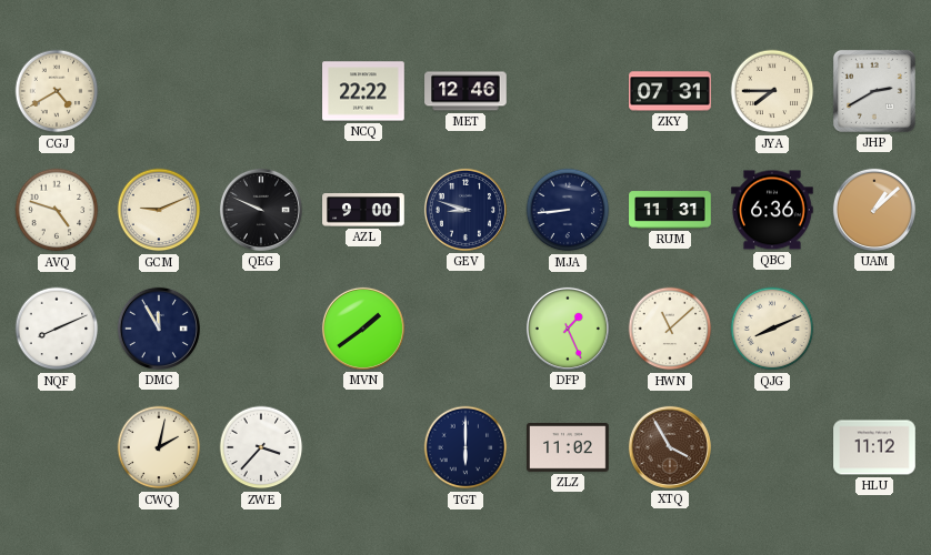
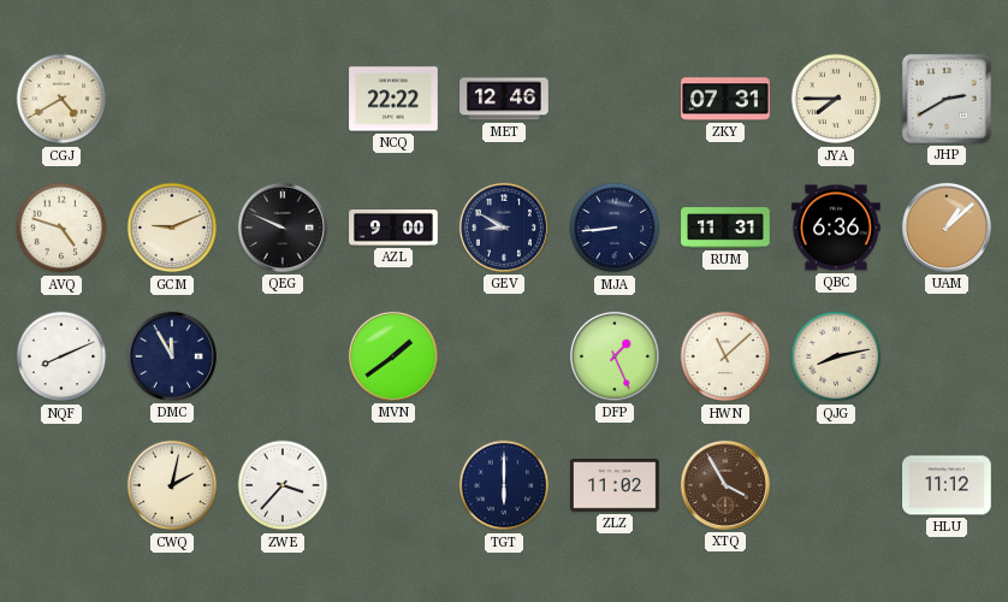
GEV: 8:48 -> 8:50
QJG: 8:11 -> 8:13
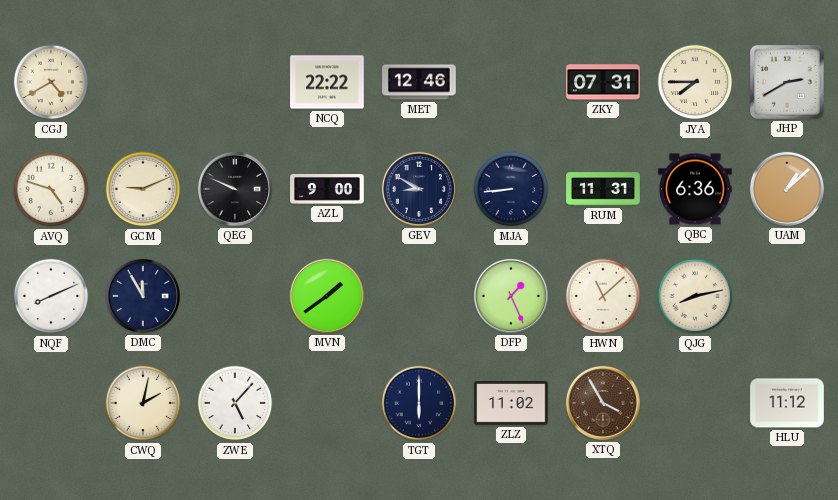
ZWE: 3:37 -> 5:07
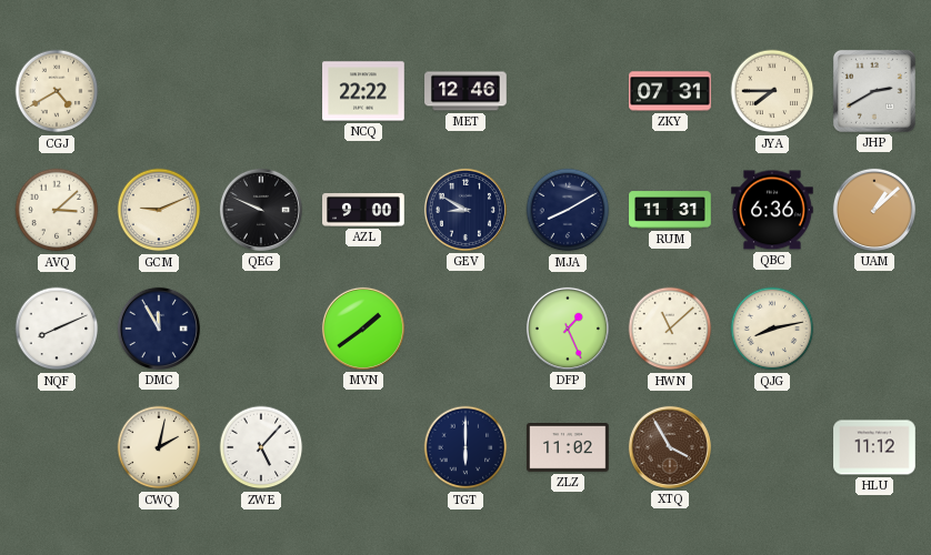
AVQ: 4:48 -> 3:08
MJA: 8:44 -> 8:10
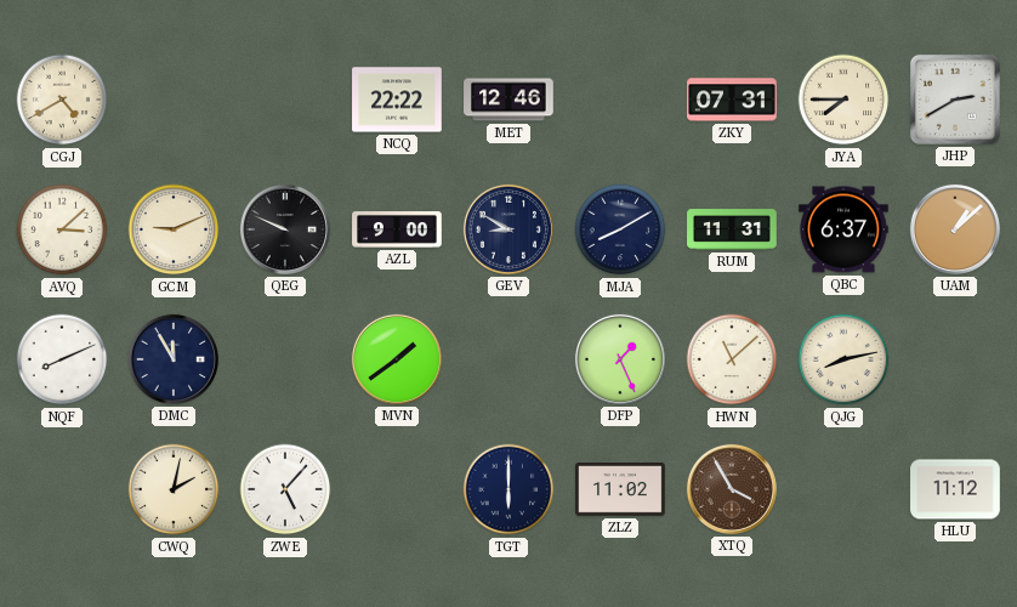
QBC: 6:36 -> 6:37
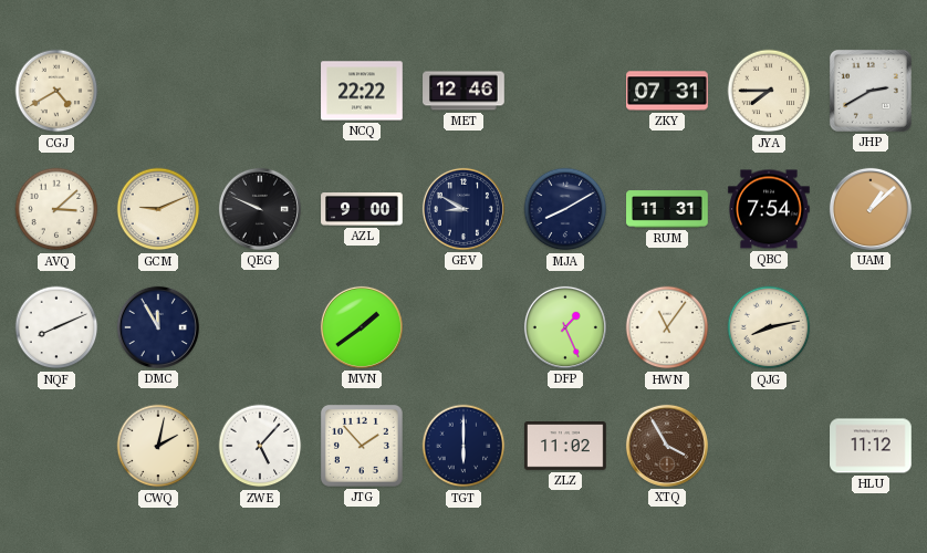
QBC: 6:37 -> 7:54
HWN: 11:08 -> 11:06
JTG: none -> 1:53
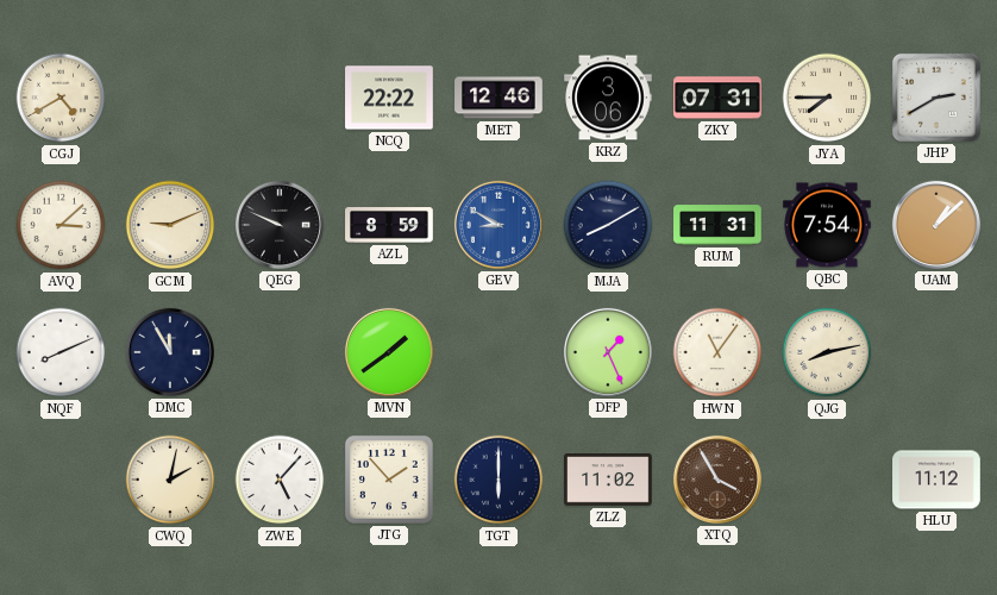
KRZ: none -> 3:06
AZL: 9:00 -> 8:59
GEV dial: navy -> blue
